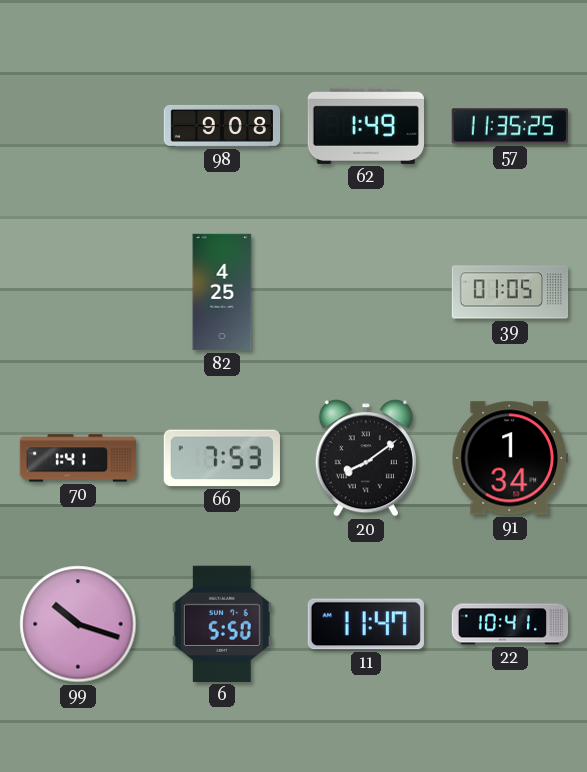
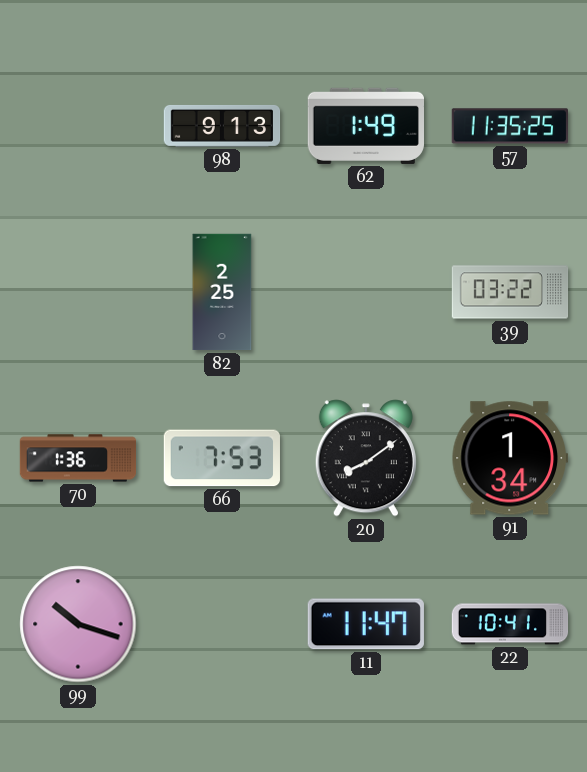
98: 9:08 -> 9:13
82: 4:25 -> 2:25
39: 01:05 -> 03:22
70: 1:41 -> 1:36
6: 5:50 -> none
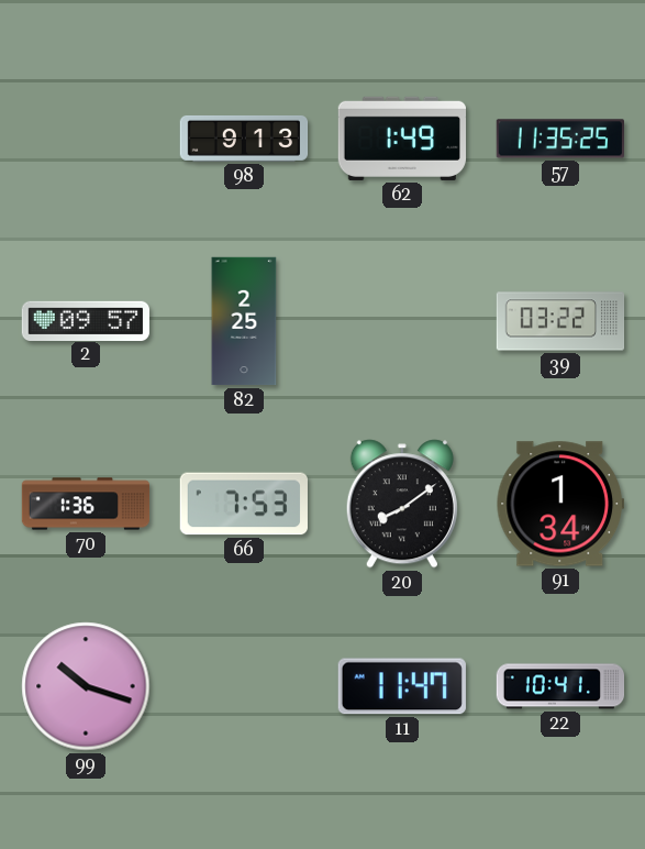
2: none -> 09:57
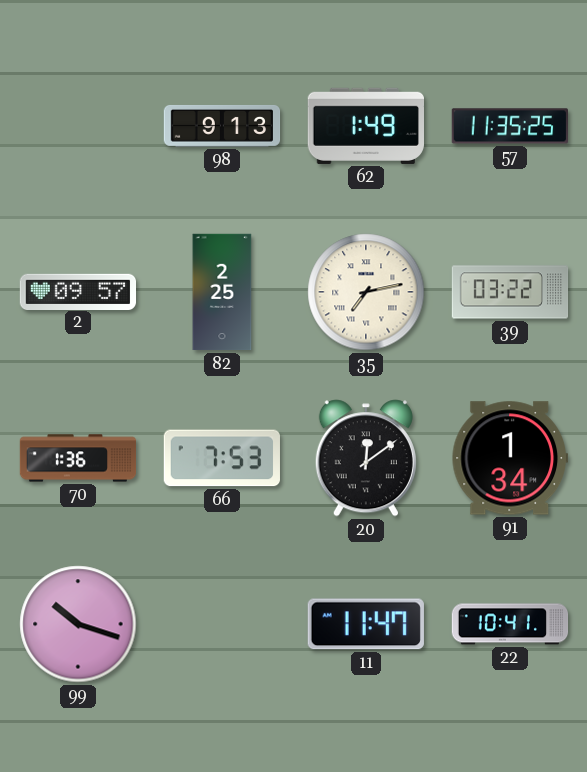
35: none -> 7:13
20: 8:09 -> 12:09
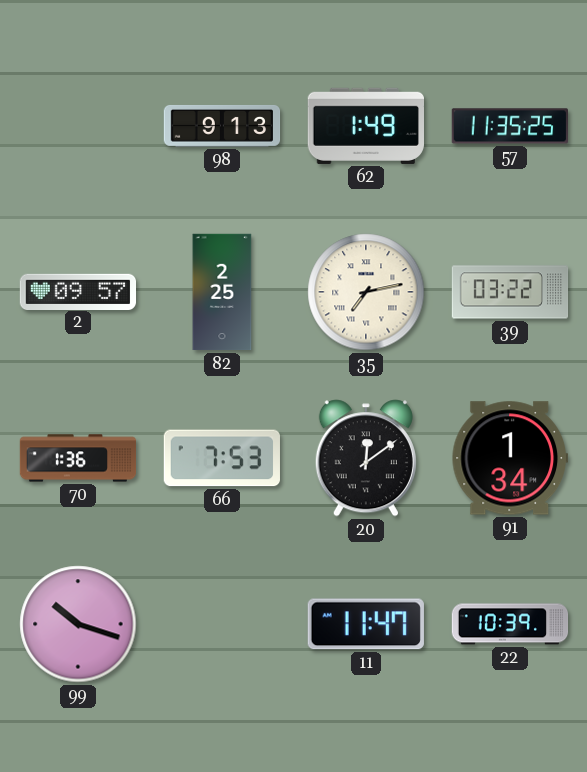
22: 10:41 -> 10:39
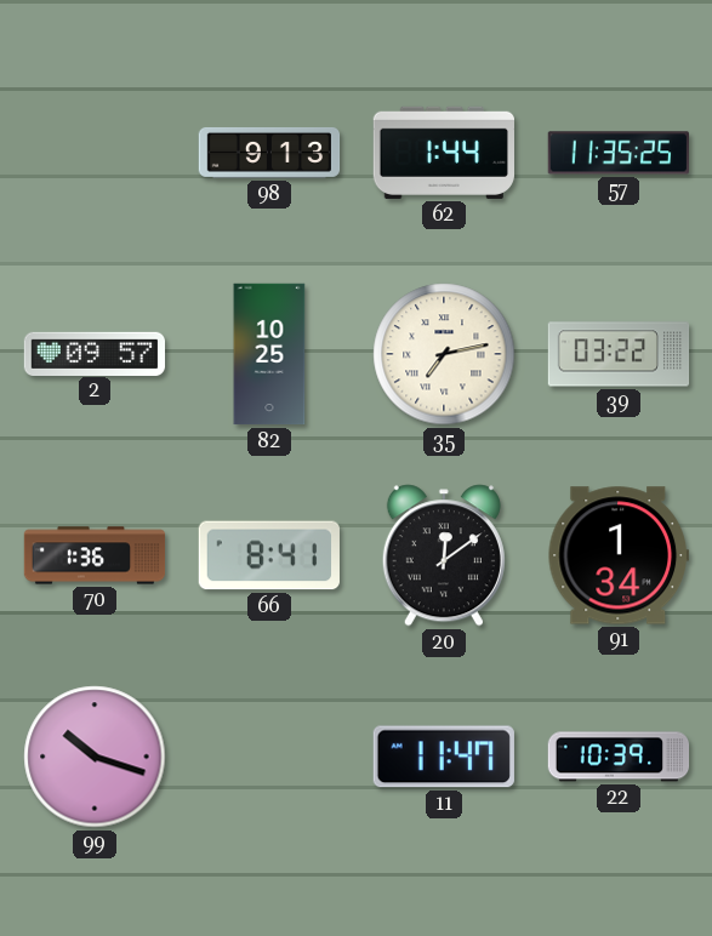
62: 1:49 -> 1:44
82: 2:25 -> 10:25
66: 7:53 -> 8:41
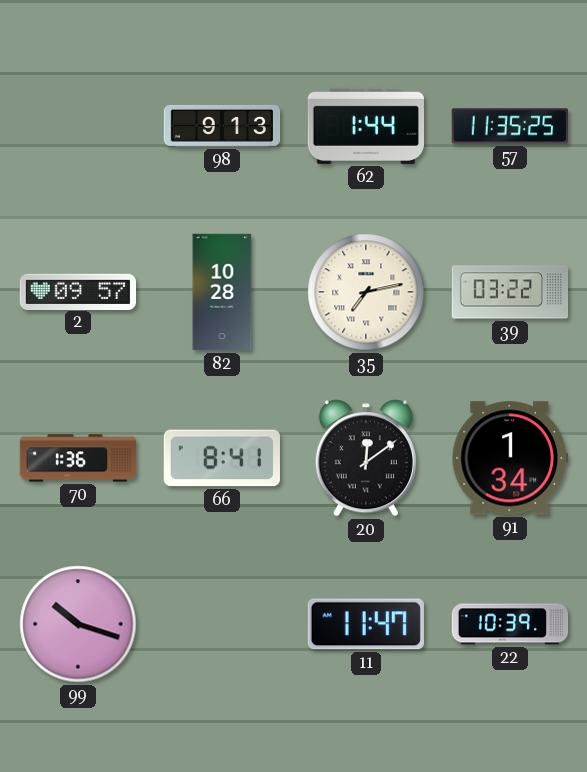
82: 10:25 -> 10:28
